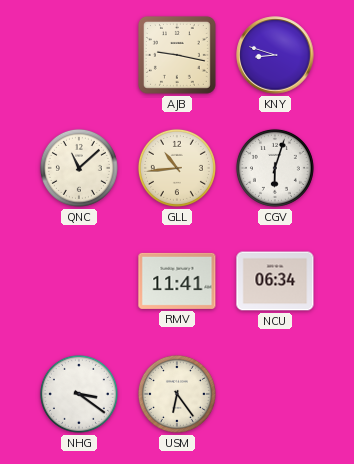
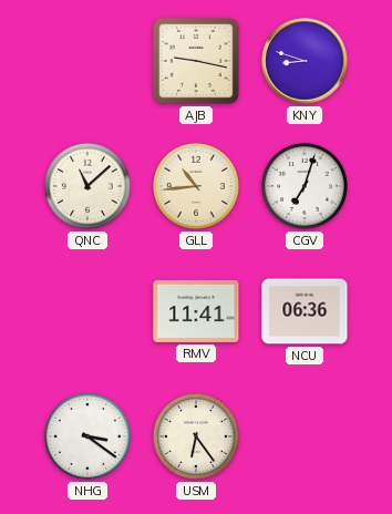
CGV: 6:03 -> 7:03
NCU: 06:34 -> 06:36
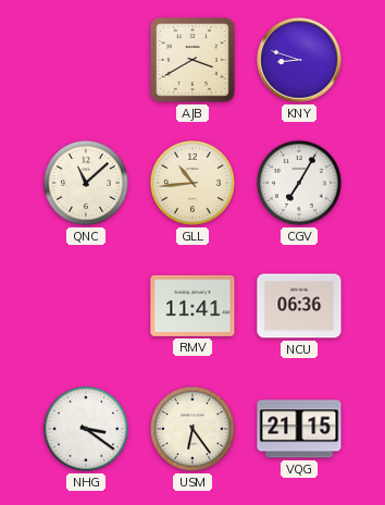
AJB: 9:17 -> 3:40
CGV: 7:03 -> 7:05
VQG: none -> 21:15
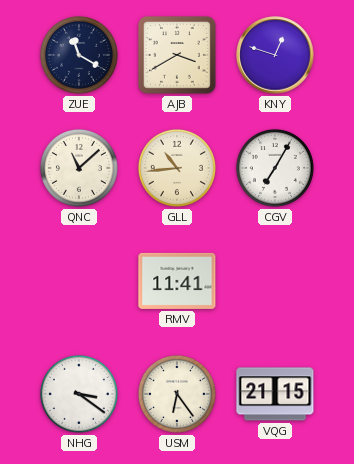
ZUE: none -> 11:20
KNY: 8:48 -> 12:48
NCU: 06:36 -> none
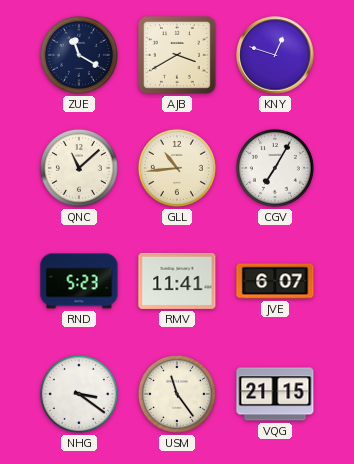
RND: none -> 5:23
JVE: none -> 6:07
USM: 6:24 -> 11:24
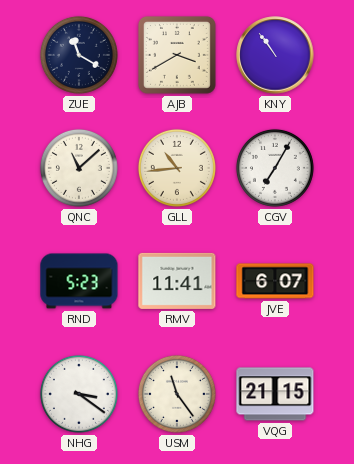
KNY: 12:48 -> 10:54
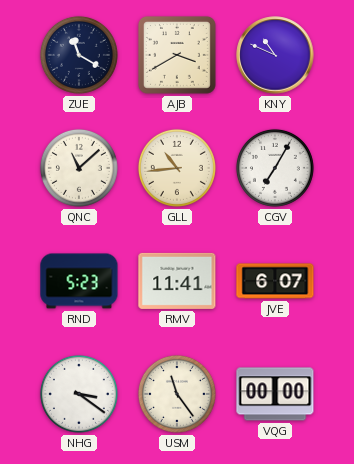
KNY: 10:54 -> 10:49
VQG: 21:15 -> 00:00
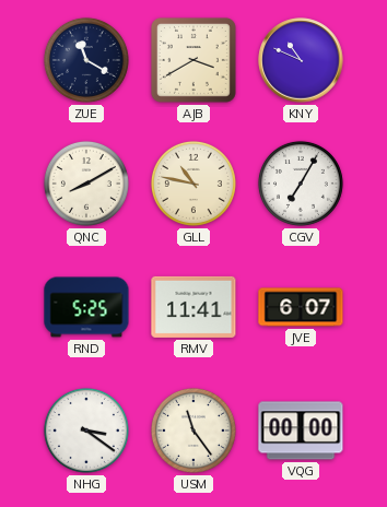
QNC: 11:08 -> 8:10
GLL: 10:44 -> 10:47
RND: 5:23 -> 5:25
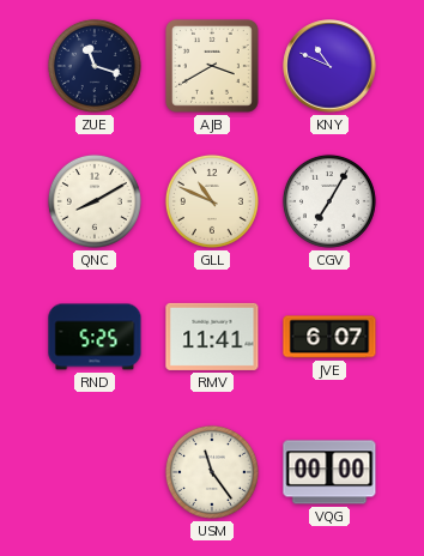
ZUE: 11:20 -> 11:18
GLL: 10:47 -> 10:49
NHG: 3:21 -> none
